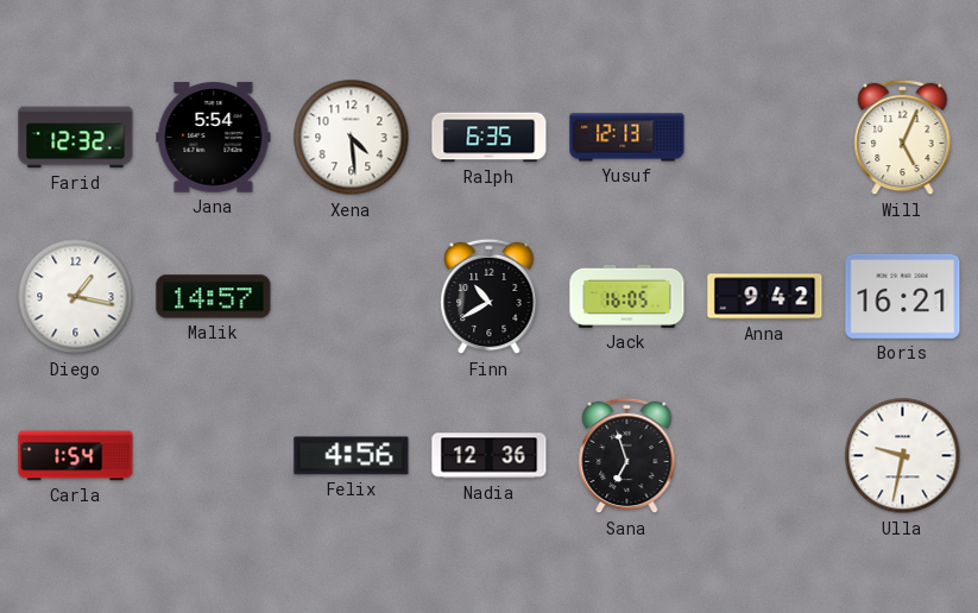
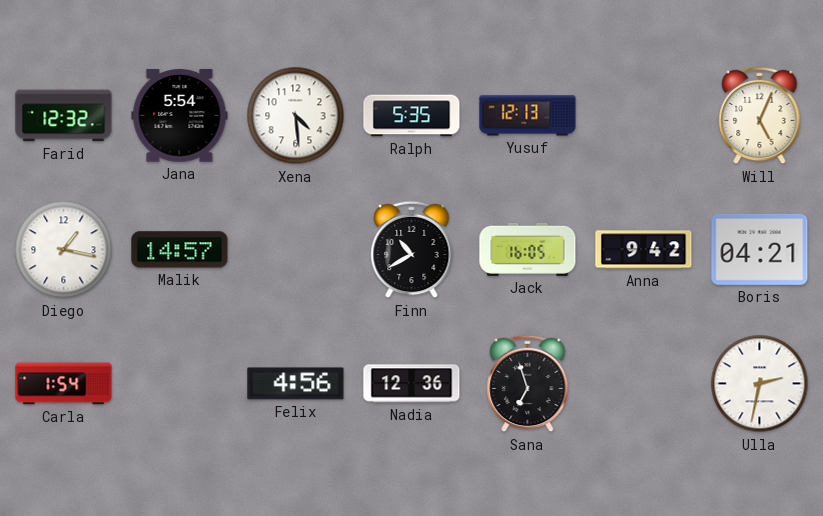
Ralph: 6:35 -> 5:35
Boris: 16:21 -> 04:21
Ulla: 9:32 -> 2:32
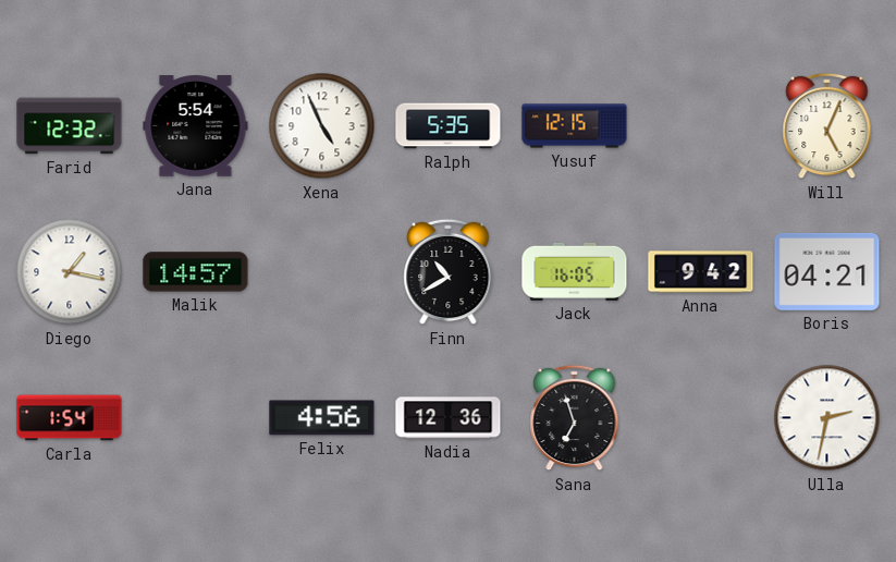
Xena: 4:29 -> 4:56
Yusuf: 12:13 -> 12:15
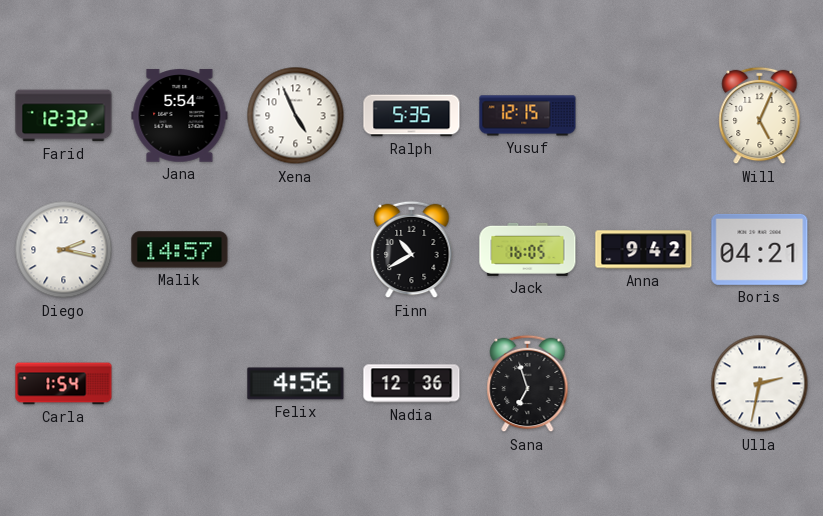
Diego: 1:17 -> 2:17
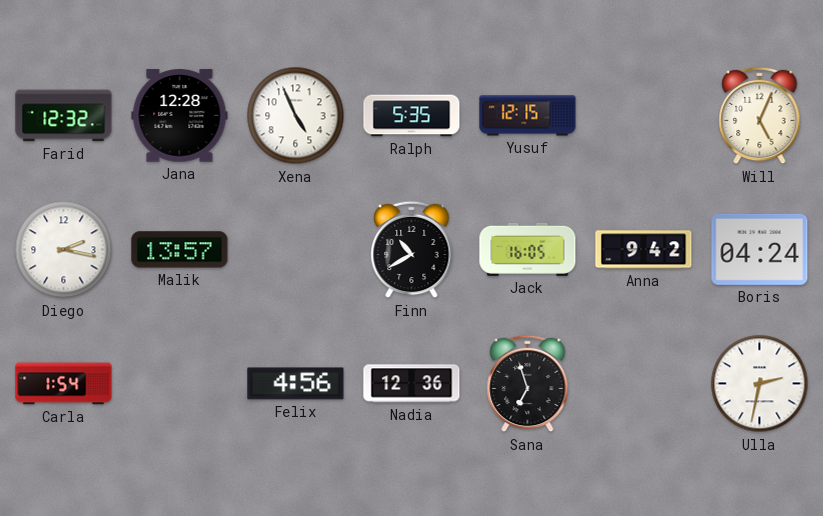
Jana: 5:54 -> 12:28
Malik: 14:57 -> 13:57
Boris: 04:21 -> 04:24
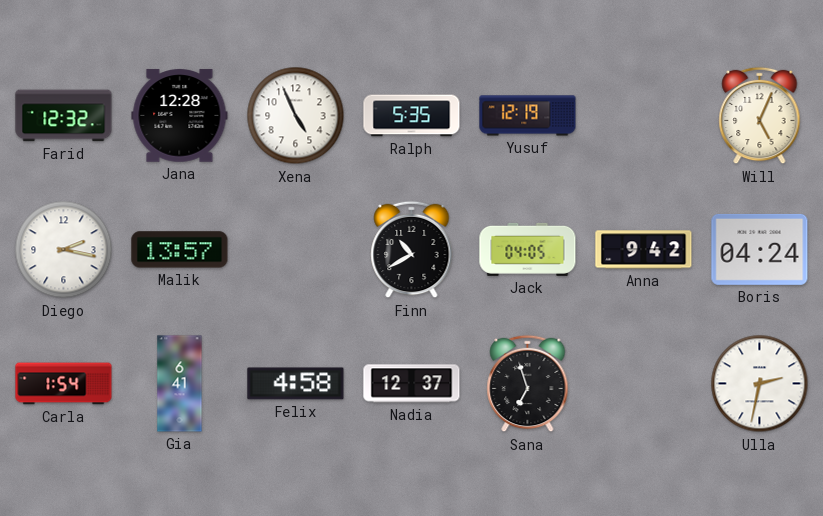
Yusuf: 12:15 -> 12:19
Jack: 16:05 -> 04:05
Gia: none -> 6:41
Felix: 4:56 -> 4:58
Nadia: 12:36 -> 12:37
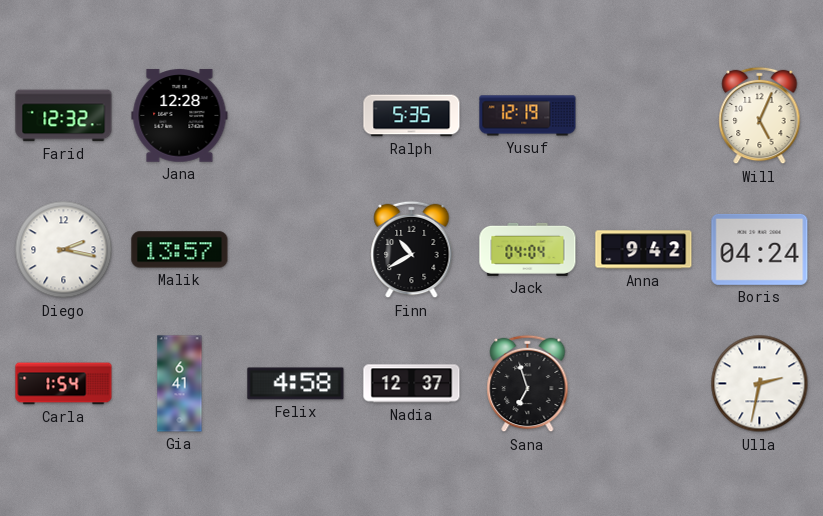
Xena: 4:56 -> none
Jack: 04:05 -> 04:04
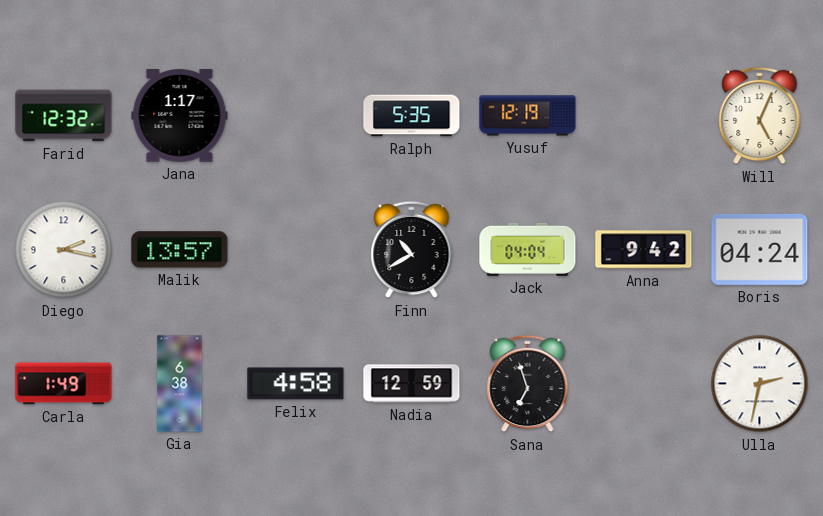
Jana: 12:28 -> 1:17
Carla: 1:54 -> 1:49
Gia: 6:41 -> 6:38
Nadia: 12:37 -> 12:59
